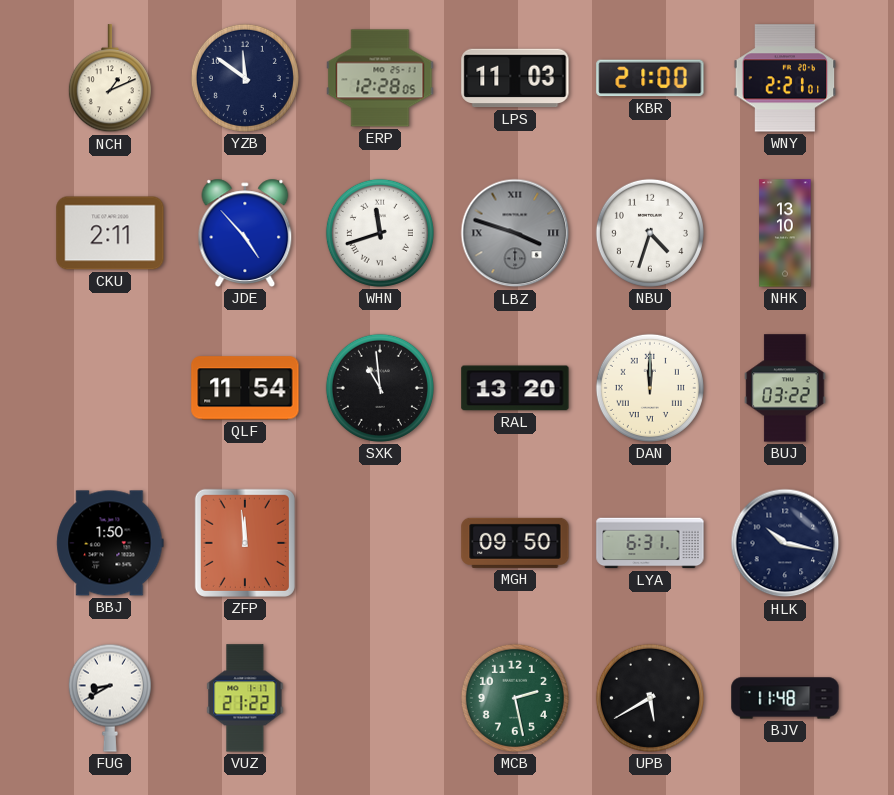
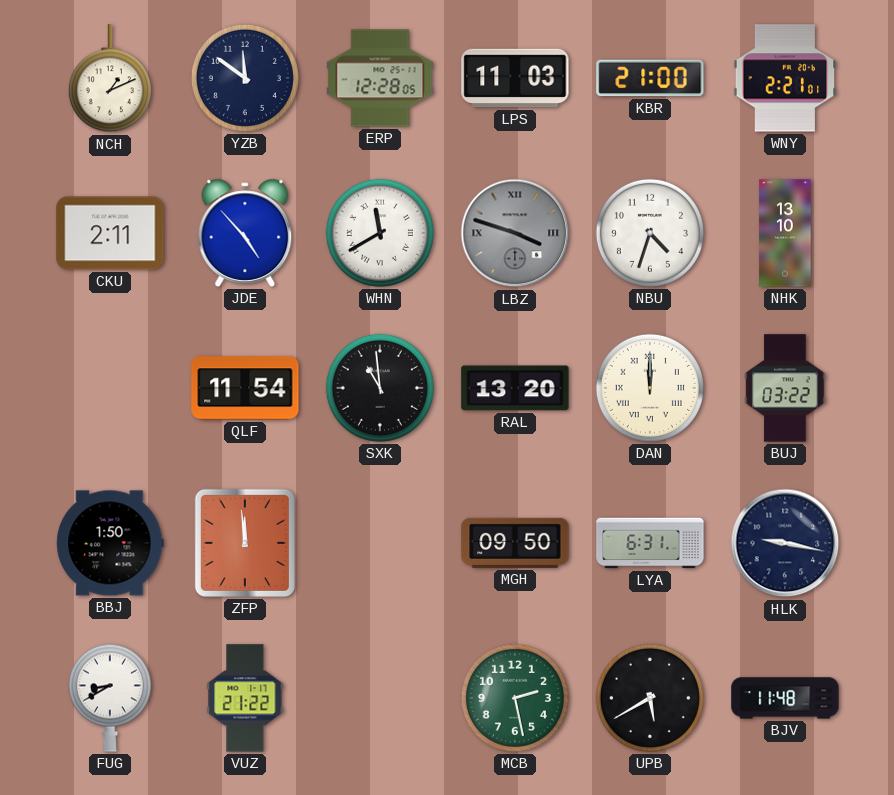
WHN: 11:42 -> 11:40
HLK: 10:17 -> 9:17
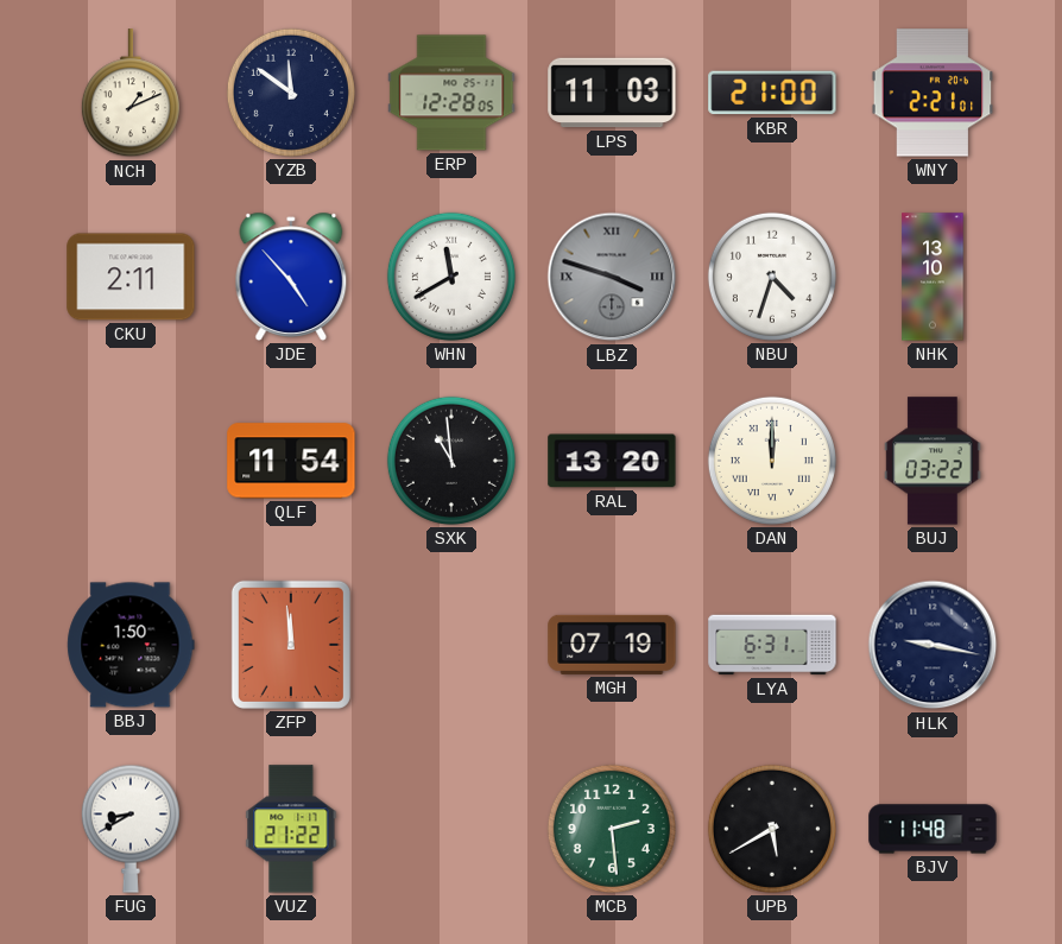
MGH: 09:50 -> 07:19
MCB: 2:28 -> 2:29
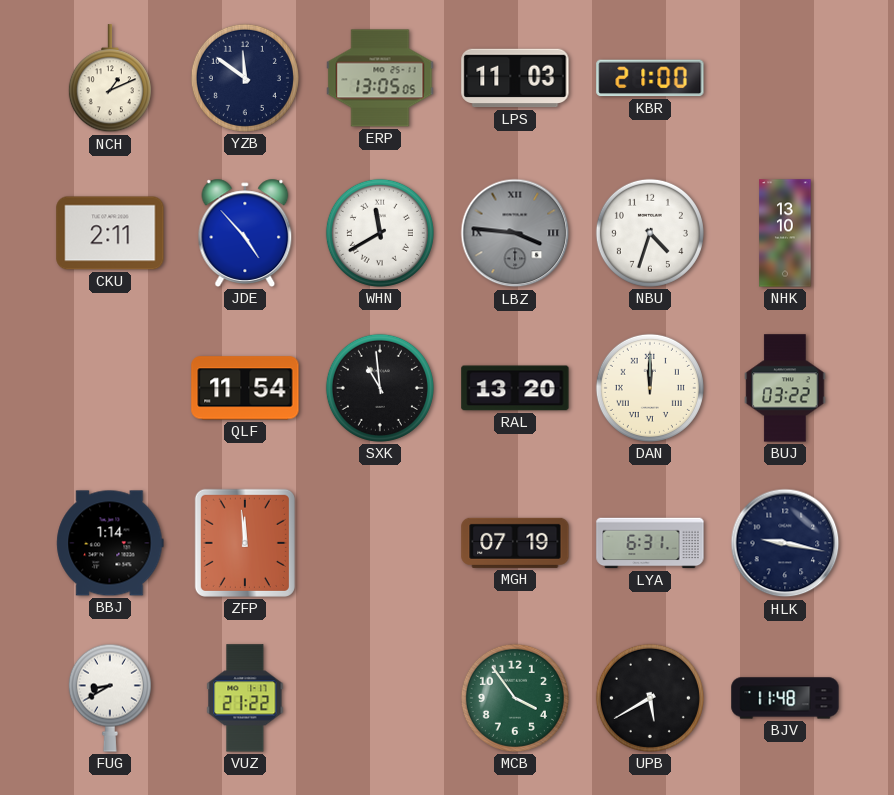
ERP: 12:28 -> 13:05
WNY: 2:21 -> none
LBZ: 3:48 -> 3:46
BBJ: 1:50 -> 1:14
MCB: 2:29 -> 3:54
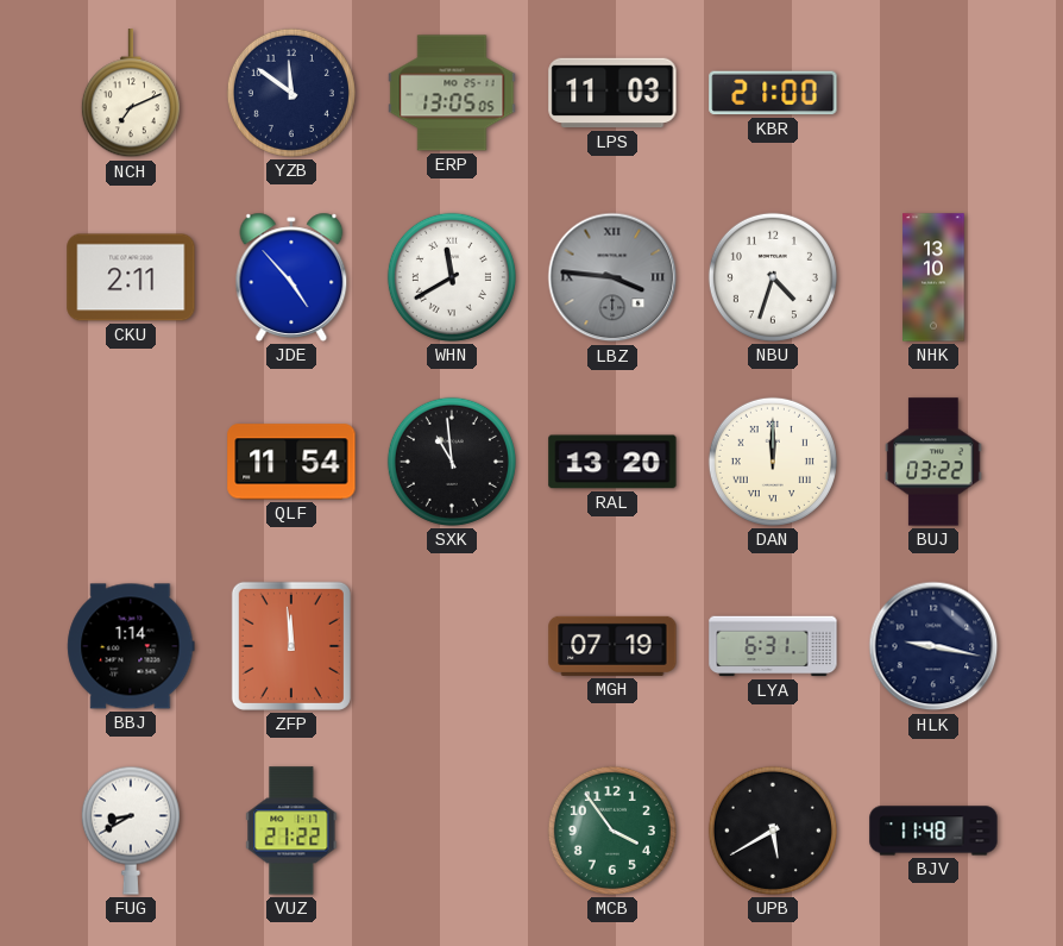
NCH: 1:11 -> 7:11
